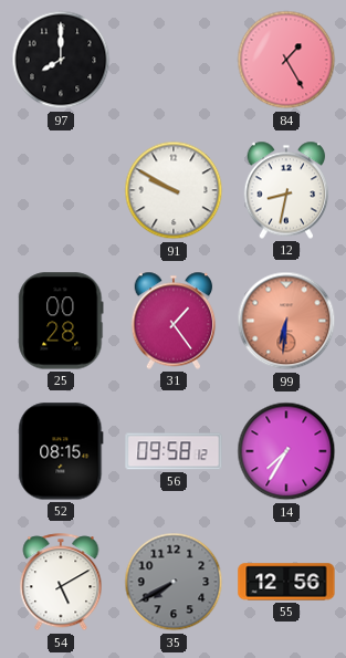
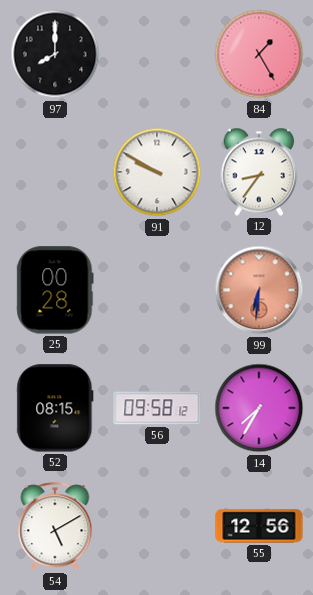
12: 8:32 -> 8:36
31: 1:24 -> none
35: 7:40 -> none
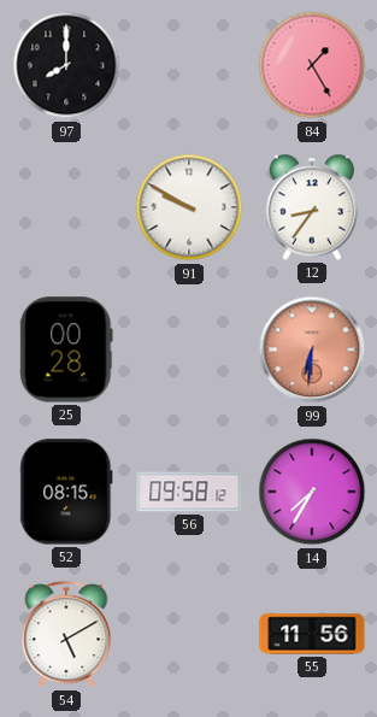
55: 12:56 -> 11:56
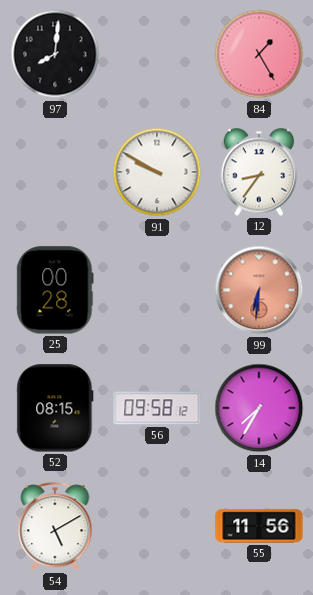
97: 8:00 -> 8:01
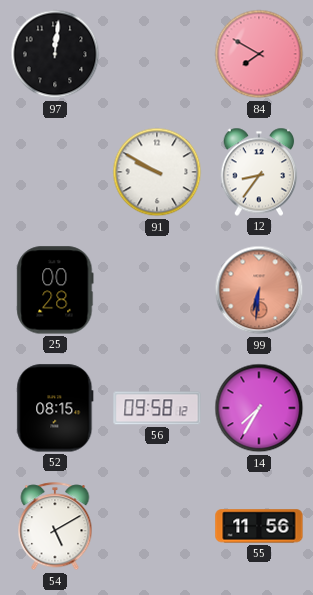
97: 8:01 -> 12:01
84: 1:25 -> 7:50
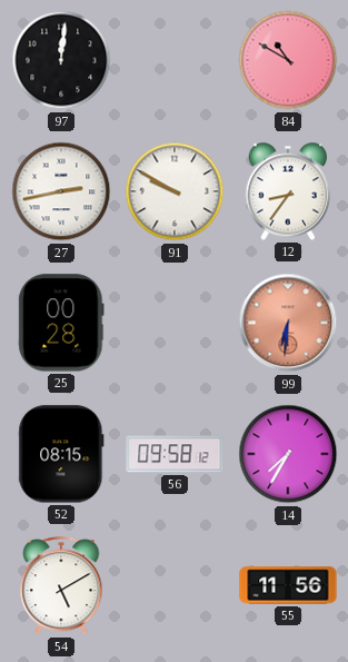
84: 7:50 -> 10:50
27: none -> 2:43
